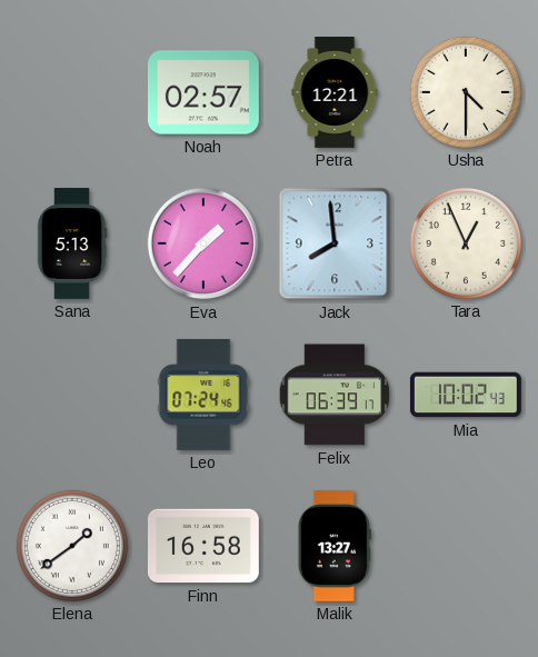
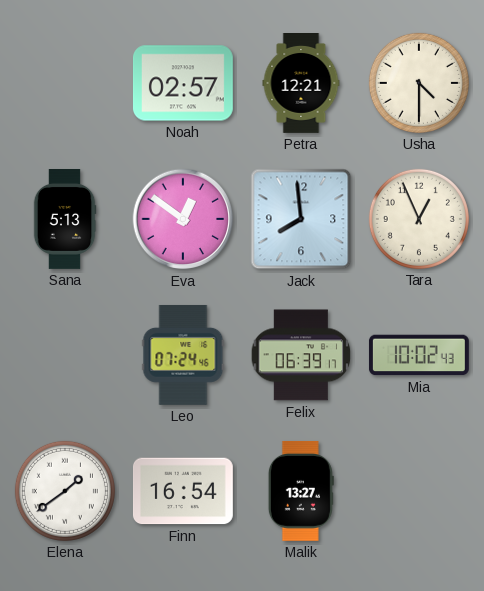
Eva: 1:37 -> 12:51
Finn: 16:58 -> 16:54
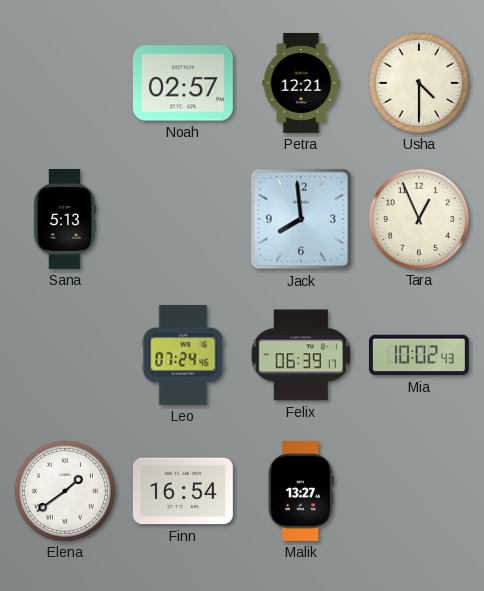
Eva: 12:51 -> none
